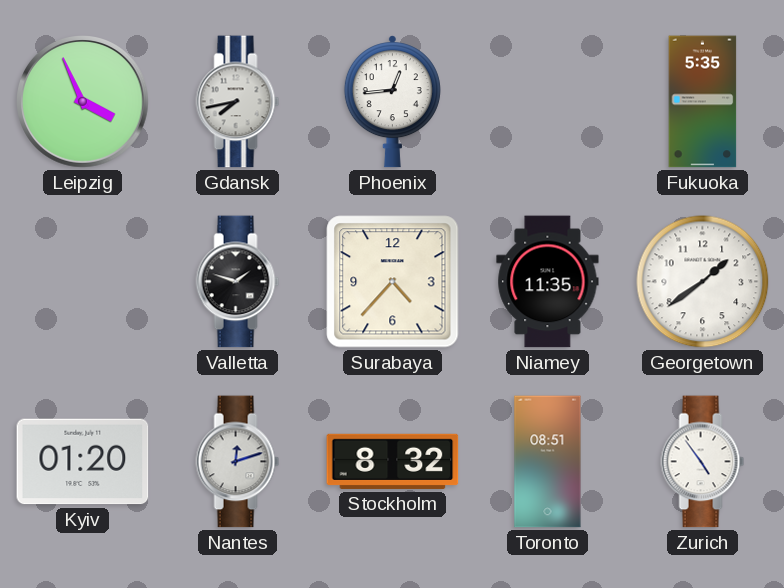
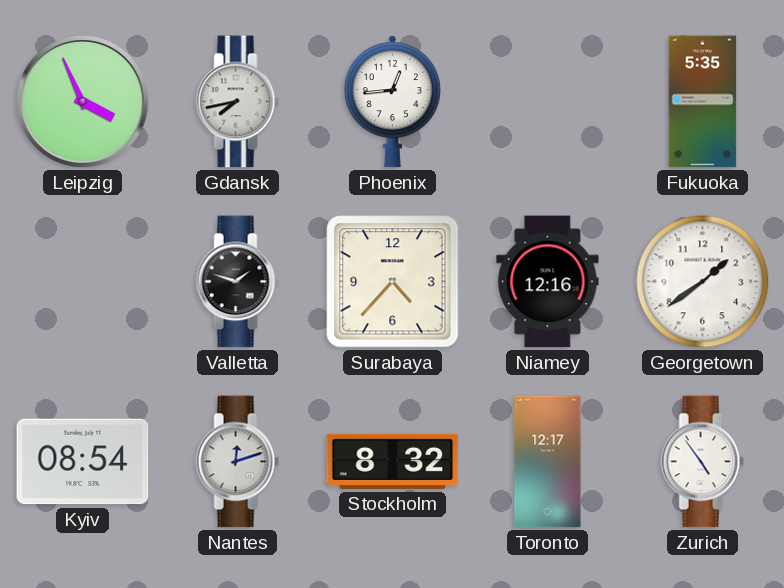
Niamey: 11:35 -> 12:16
Kyiv: 01:20 -> 08:54
Toronto: 08:51 -> 12:17
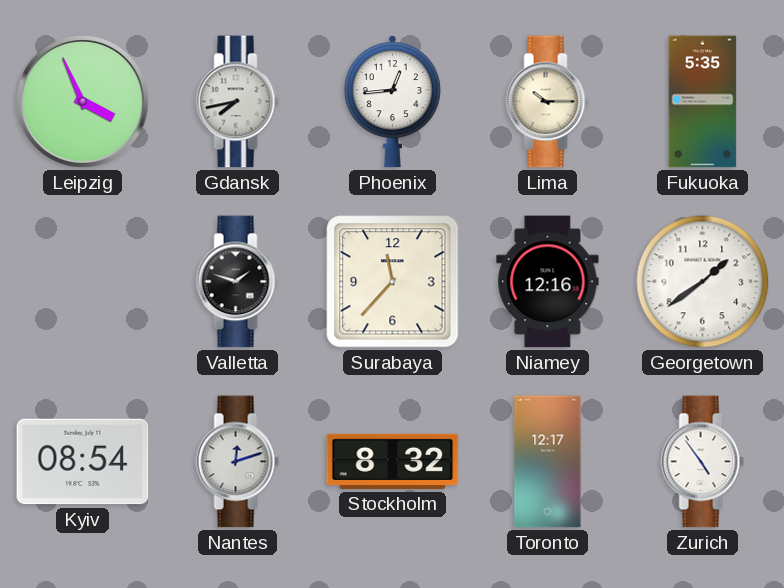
Lima: none -> 10:15
Surabaya: 4:37 -> 11:37
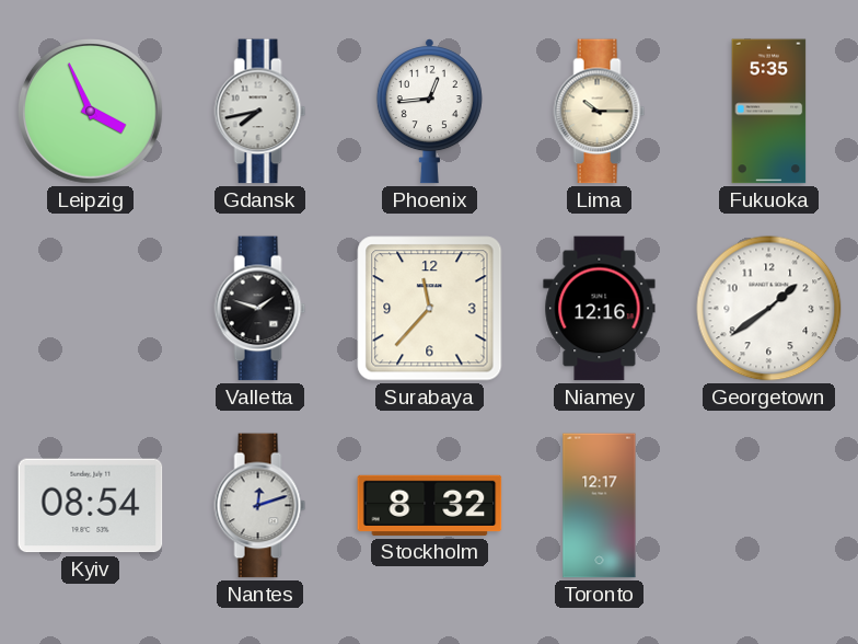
Zurich: 4:54 -> none
